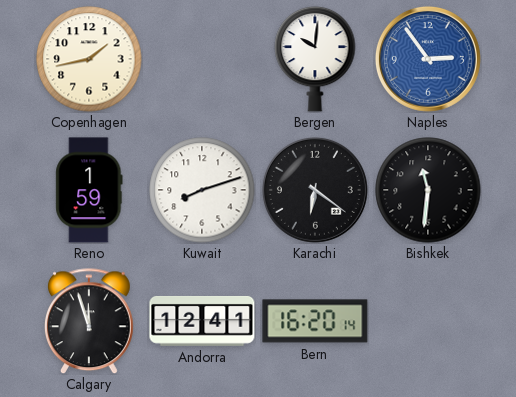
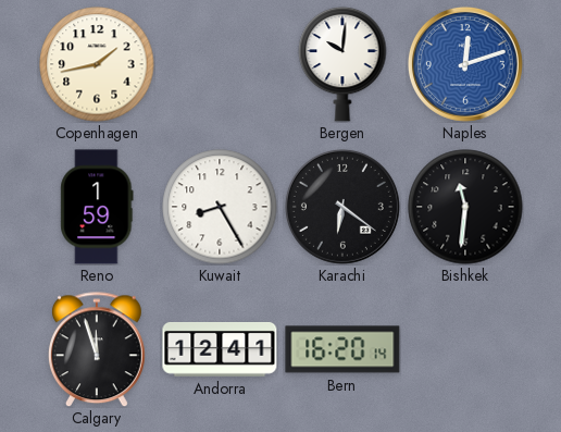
Naples: 2:54 -> 12:12
Kuwait: 8:12 -> 8:25
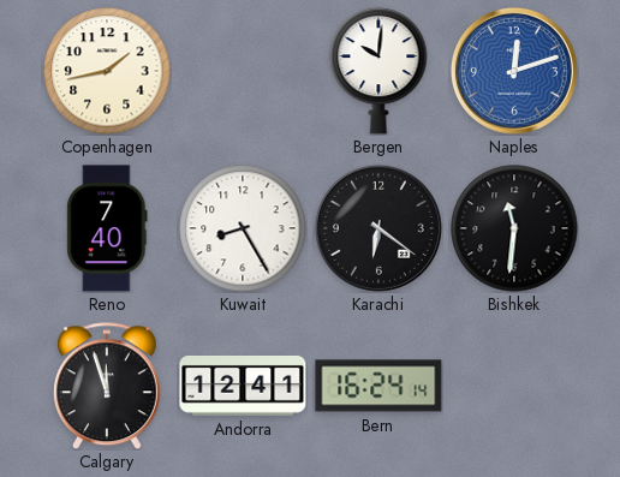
Reno: 1:59 -> 7:40
Bern: 16:20 -> 16:24
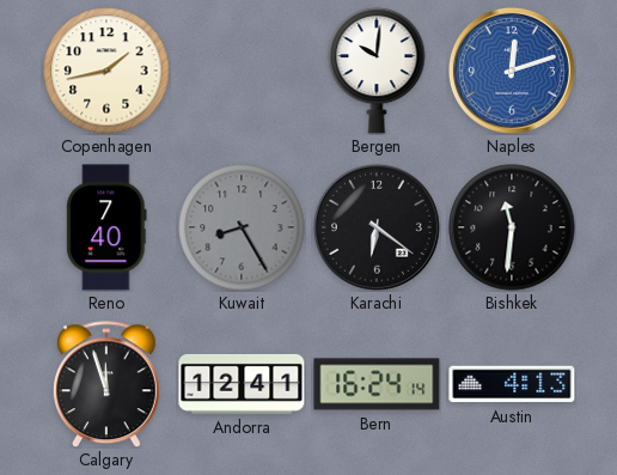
Kuwait dial: white -> grey
Austin: none -> 4:13
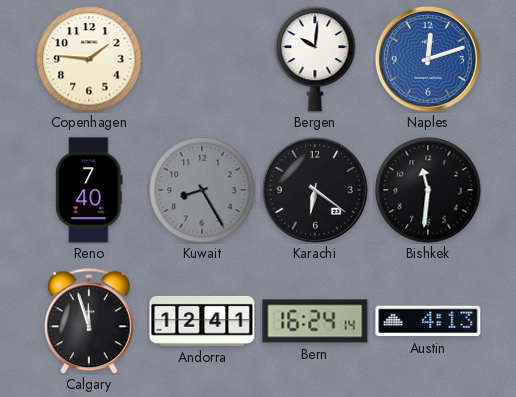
Copenhagen: 1:43 -> 1:46
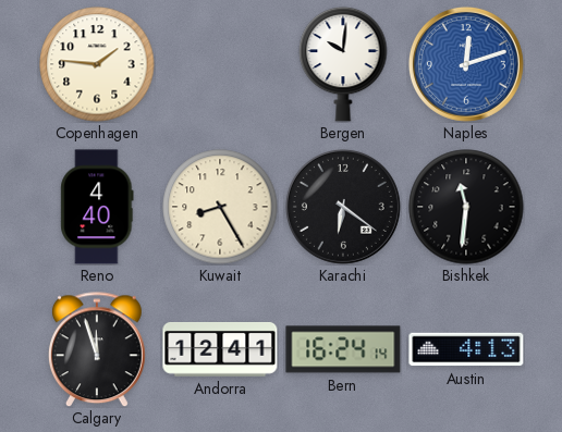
Reno: 7:40 -> 4:40
Kuwait dial: grey -> cream
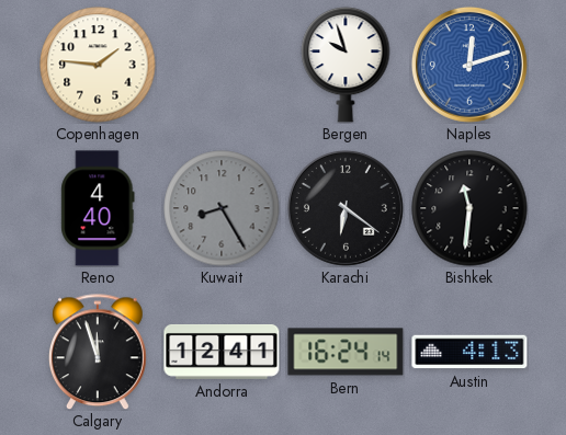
Bergen: 10:01 -> 9:57
Kuwait dial: cream -> grey
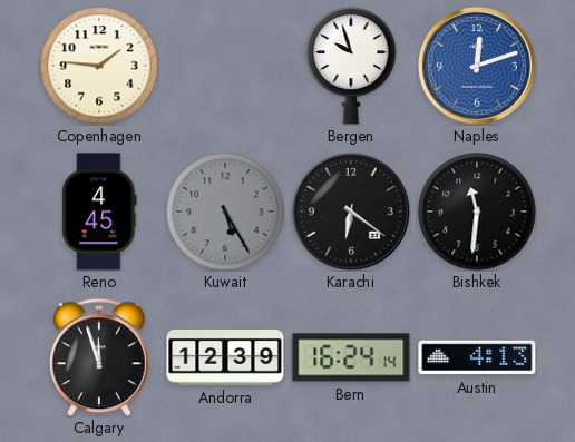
Reno: 4:40 -> 4:45
Kuwait: 8:25 -> 5:25
Andorra: 12:41 -> 12:39
